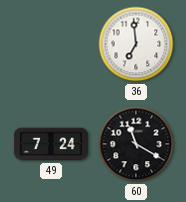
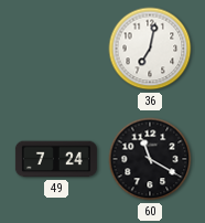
36: 6:59 -> 7:02
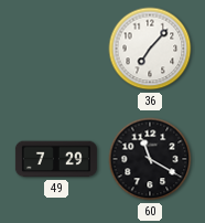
36: 7:02 -> 7:07
49: 7:24 -> 7:29
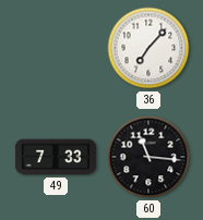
49: 7:29 -> 7:33
60: 11:20 -> 11:16
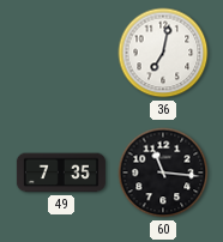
36: 7:07 -> 7:02
49: 7:33 -> 7:35
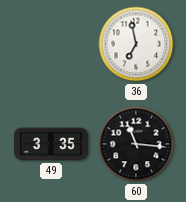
36: 7:02 -> 6:58
49: 7:35 -> 3:35
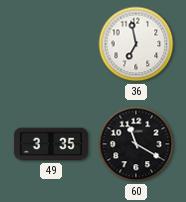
60: 11:16 -> 11:20
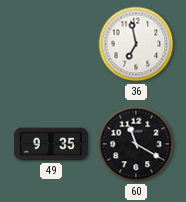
49: 3:35 -> 9:35
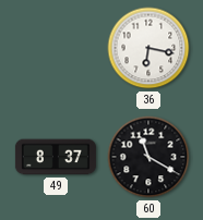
36: 6:58 -> 6:17
49: 9:35 -> 8:37
